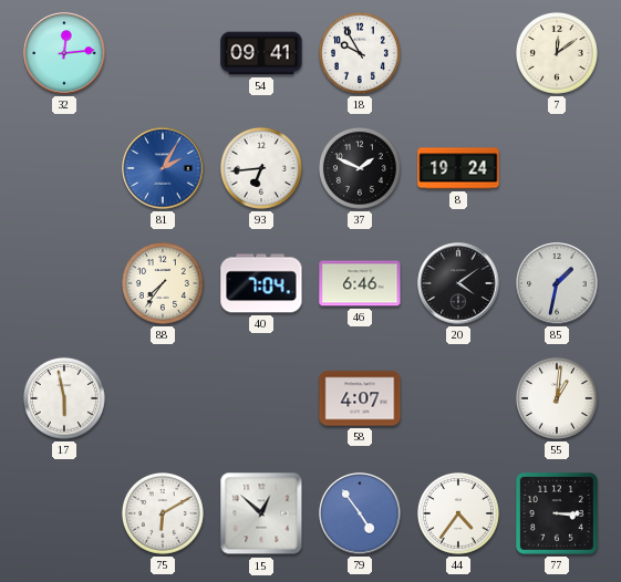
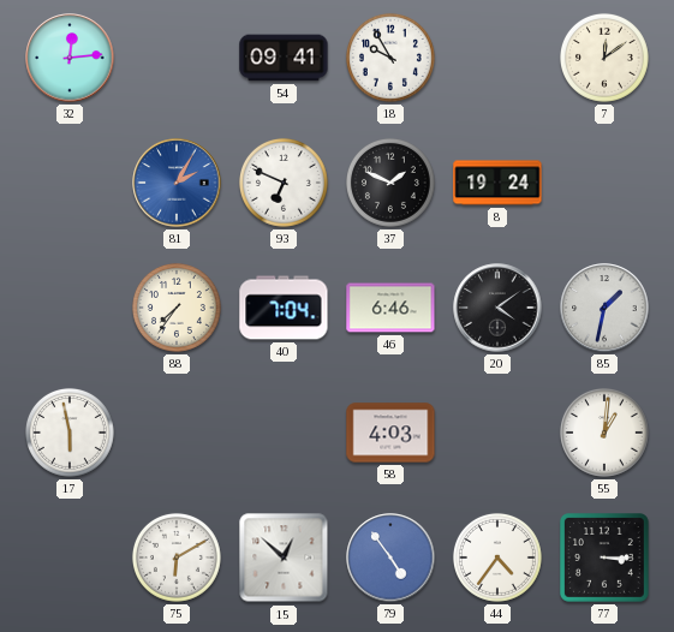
93: 6:44 -> 6:49
58: 4:07 -> 4:03
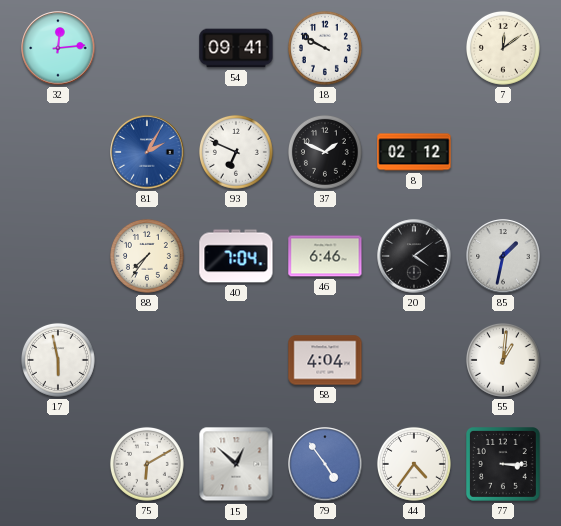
18: 9:55 -> 9:50
8: 19:24 -> 02:12
58: 4:03 -> 4:04
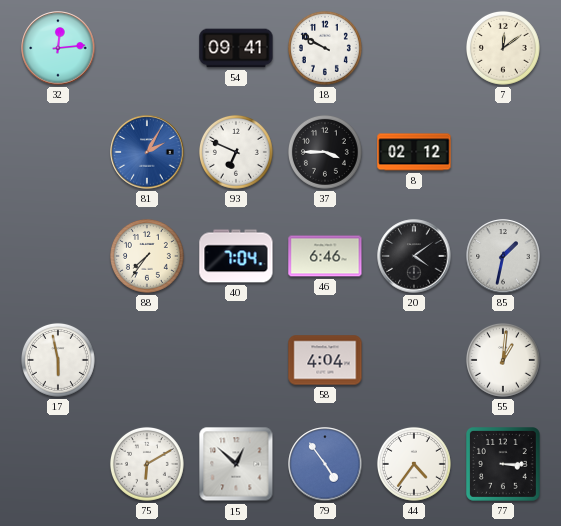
37: 1:49 -> 3:45
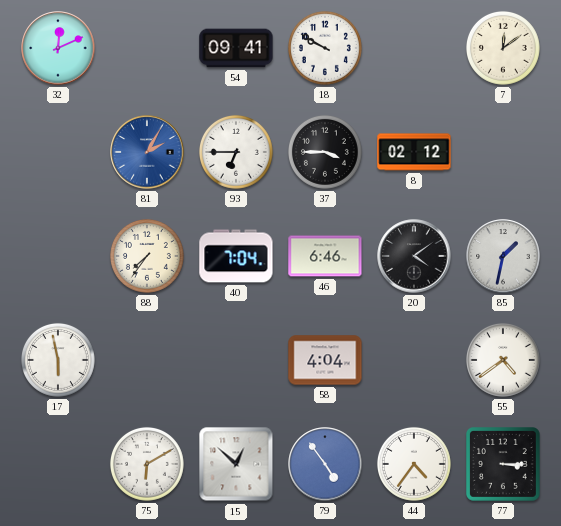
32: 12:14 -> 12:11
93: 6:49 -> 6:45
55: 1:01 -> 4:39
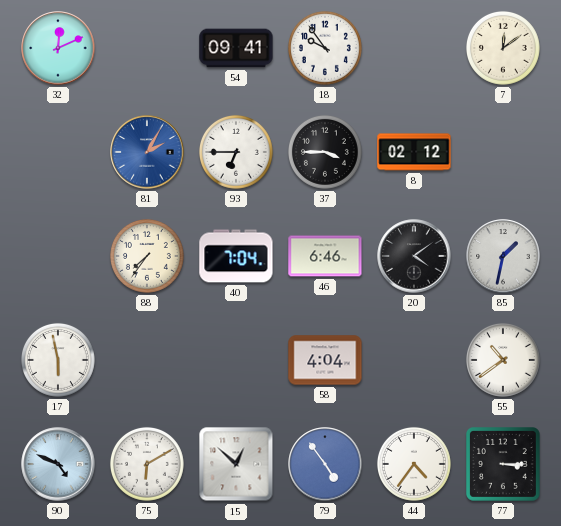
18: 9:50 -> 9:54
55: 4:39 -> 10:39
90: none -> 4:49
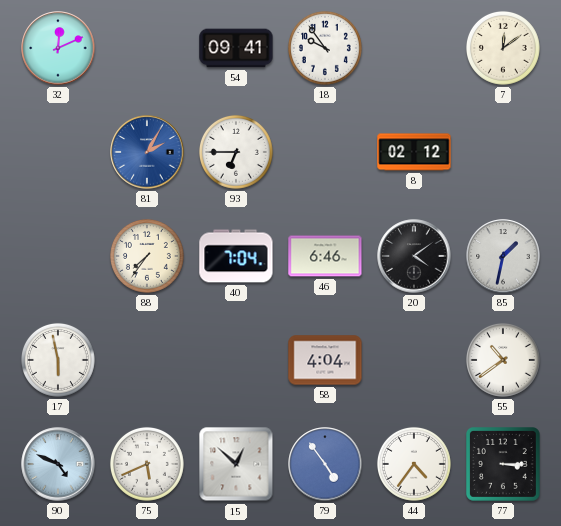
37: 3:45 -> none
75: 6:10 -> 5:41
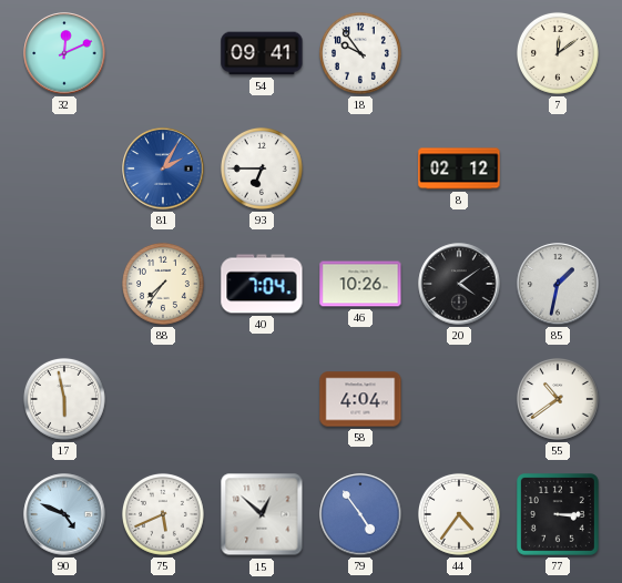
46: 6:46 -> 10:26
